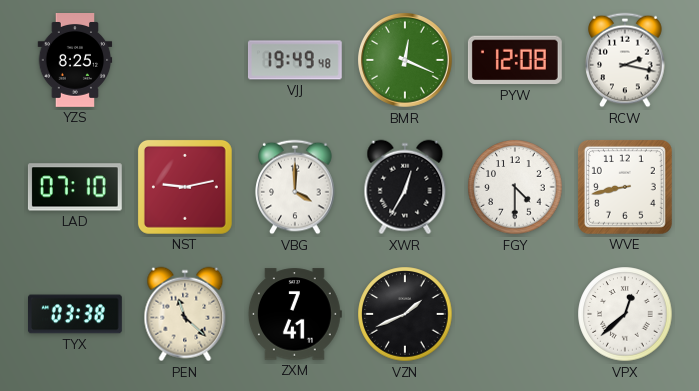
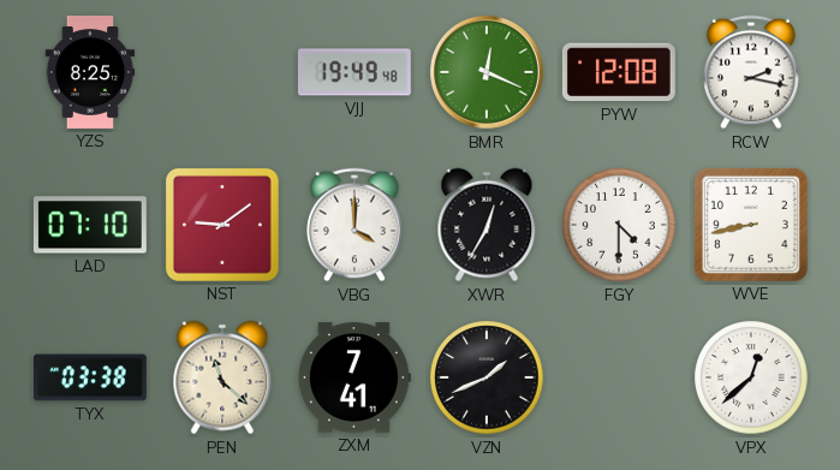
NST: 9:13 -> 9:09
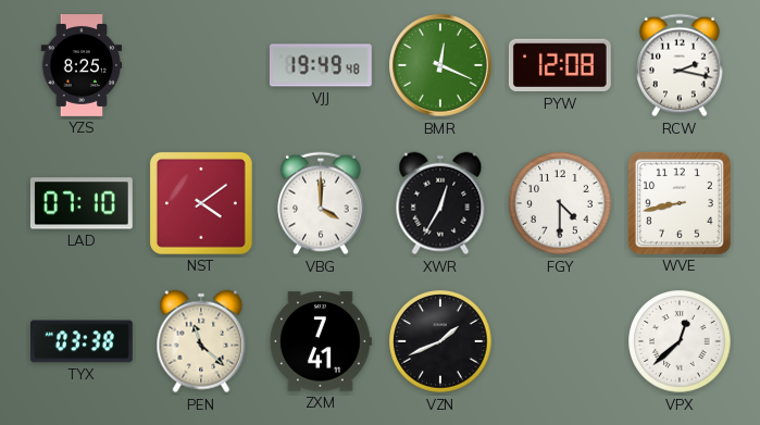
NST: 9:09 -> 4:09
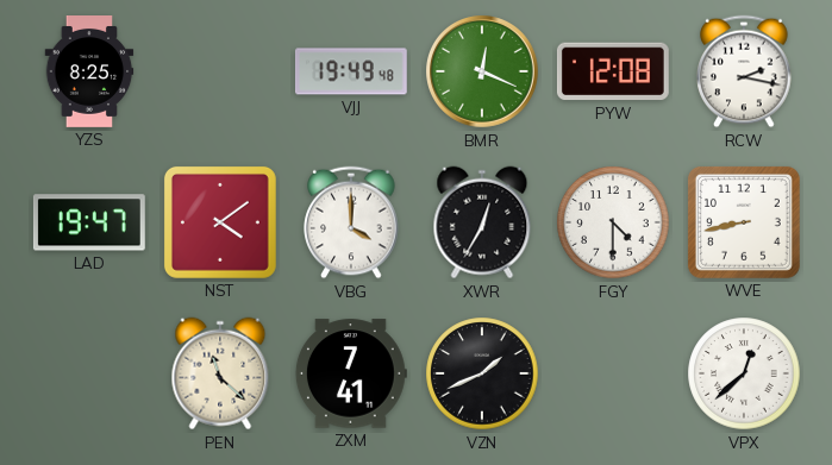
LAD: 07:10 -> 19:47
TYX: 03:38 -> none
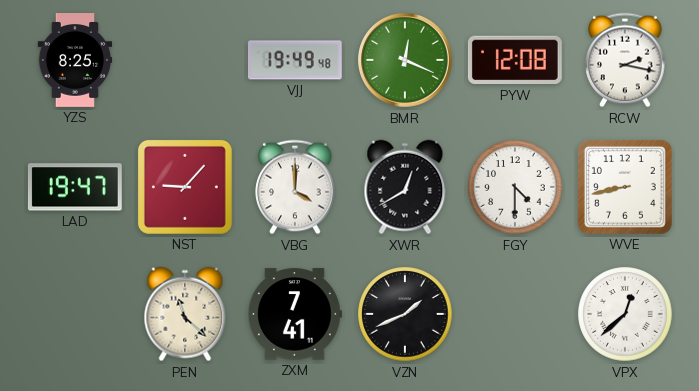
NST: 4:09 -> 9:07
XWR: 12:35 -> 12:40
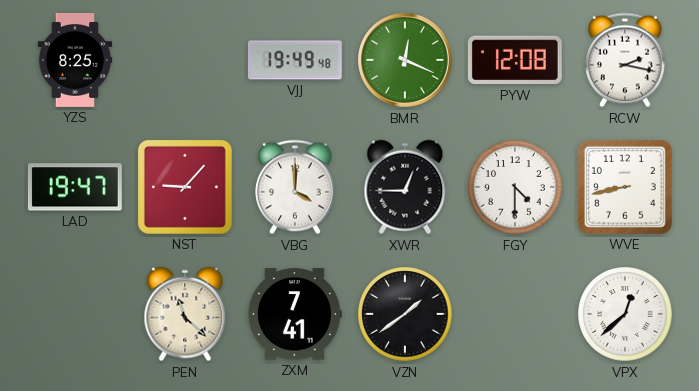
XWR: 12:40 -> 12:45
VZN: 1:41 -> 1:39
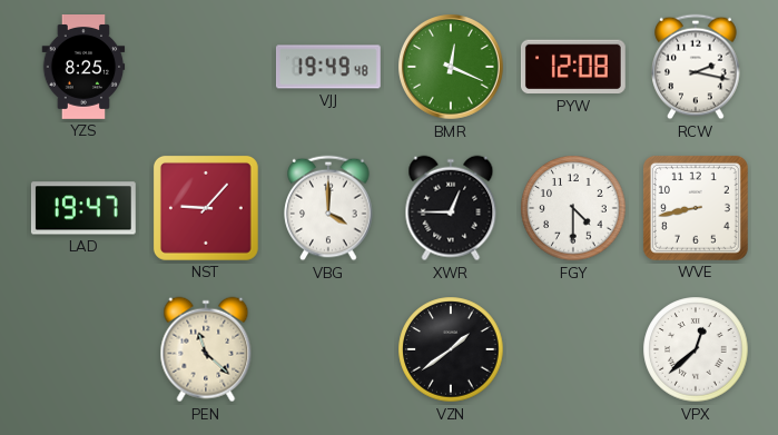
ZXM: 7:41 -> none
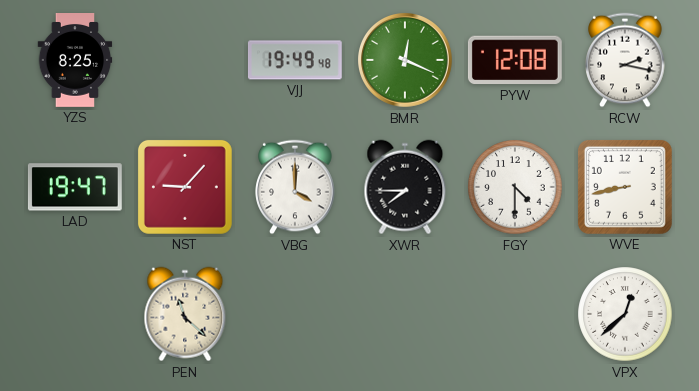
XWR: 12:45 -> 7:45
VZN: 1:39 -> none
